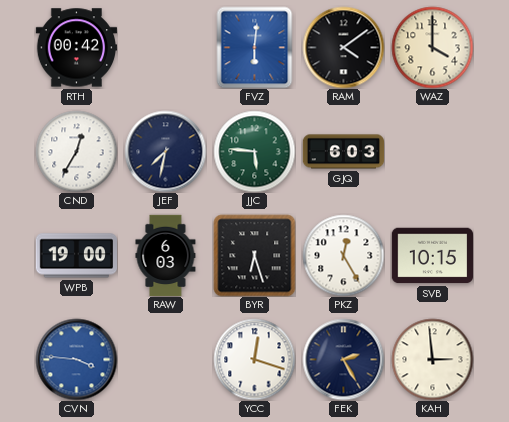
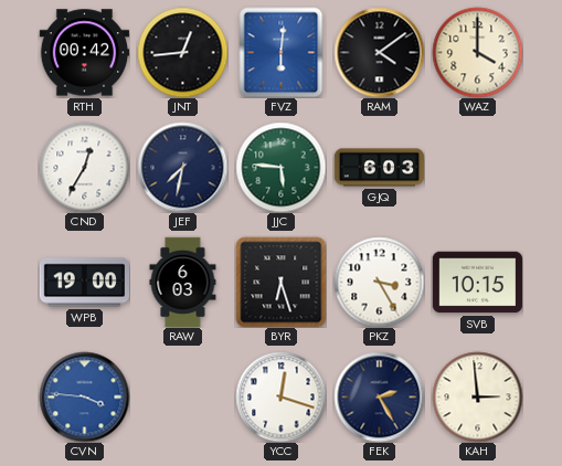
JNT: none -> 12:44
PKZ: 12:25 -> 3:25
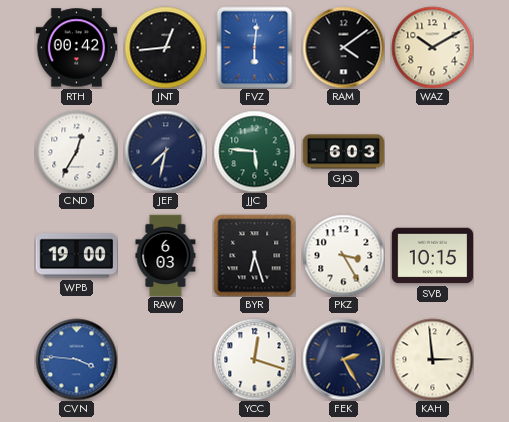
WAZ: 4:00 -> 10:10
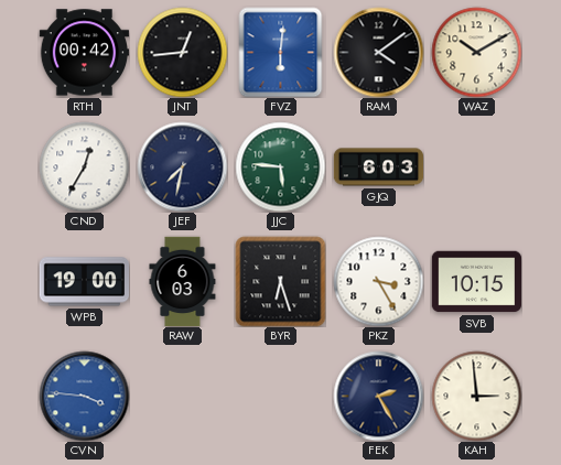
YCC: 12:18 -> none
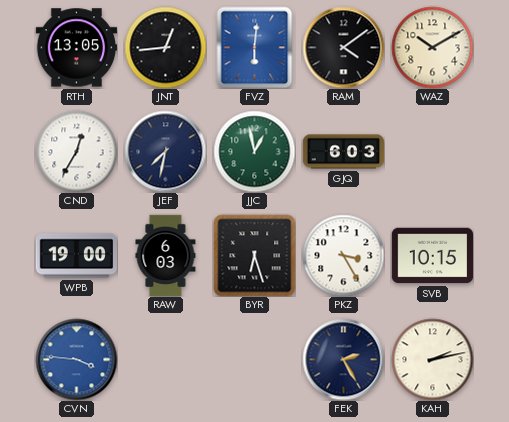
RTH: 00:42 -> 13:05
JJC: 5:46 -> 12:58
KAH: 2:59 -> 2:13
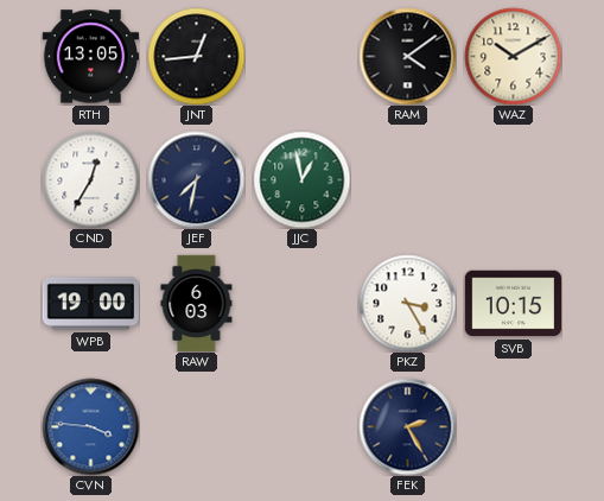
FVZ: 6:01 -> none
GJQ: 6:03 -> none
BYR: 6:27 -> none
KAH: 2:13 -> none
